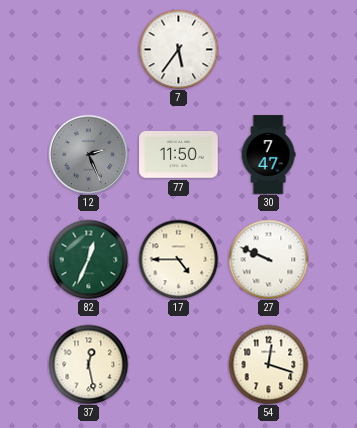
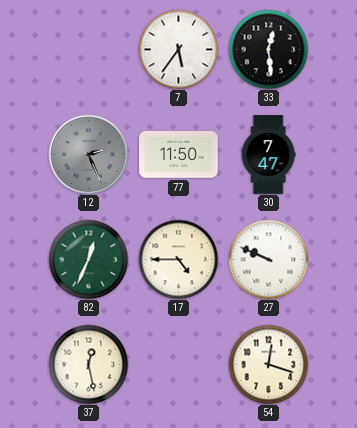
33: none -> 12:29
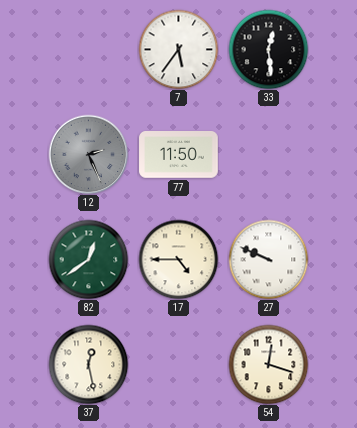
30: 7:47 -> none
82: 12:34 -> 12:39
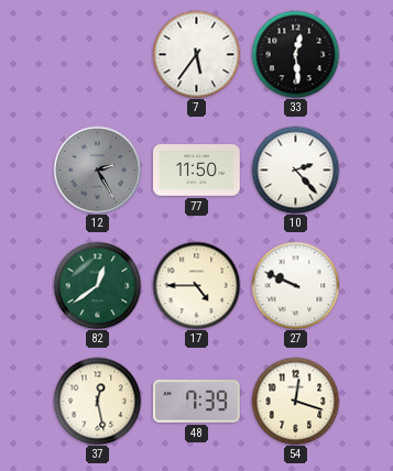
12: 2:26 -> 2:25
10: none -> 2:23
48: none -> 7:39
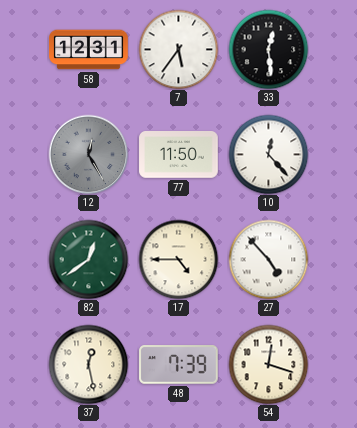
58: none -> 12:31
12: 2:25 -> 12:25
10: 2:23 -> 12:23
27: 9:49 -> 4:53
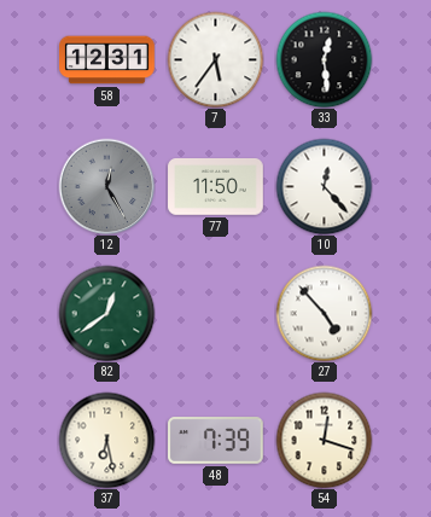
17: 4:45 -> none
37: 12:28 -> 6:28
